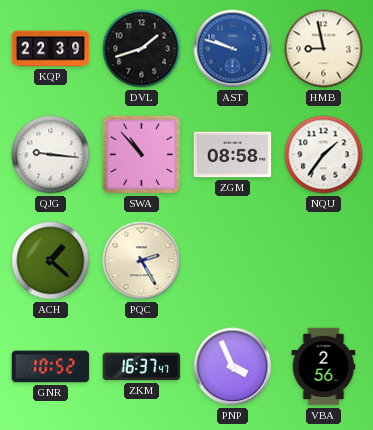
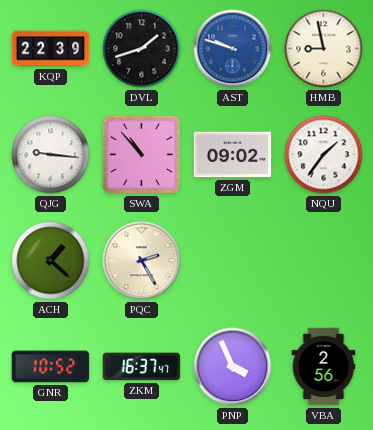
ZGM: 08:58 -> 09:02
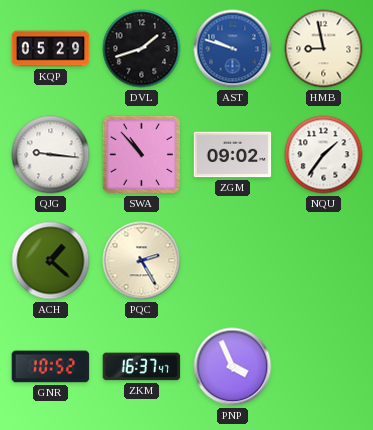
KQP: 22:39 -> 05:29
VBA: 2:56 -> none
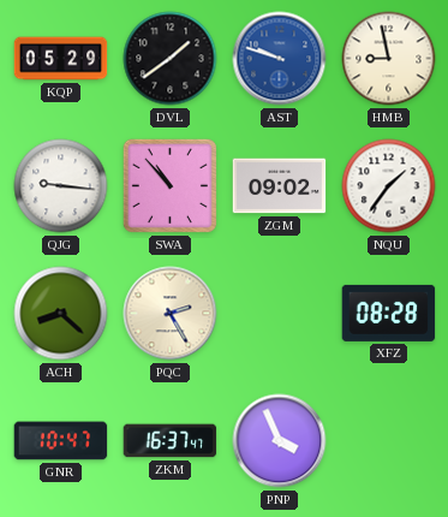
DVL: 1:42 -> 1:39
ACH: 1:22 -> 8:22
XFZ: none -> 08:28
GNR: 10:52 -> 10:47
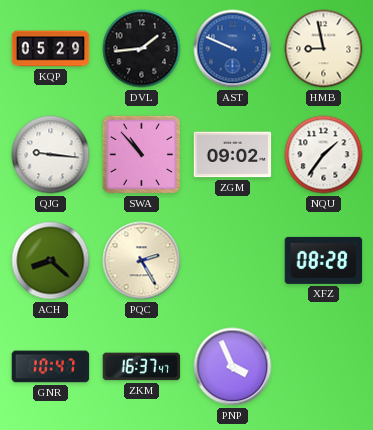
DVL: 1:39 -> 1:44
AST: 9:48 -> 9:49
